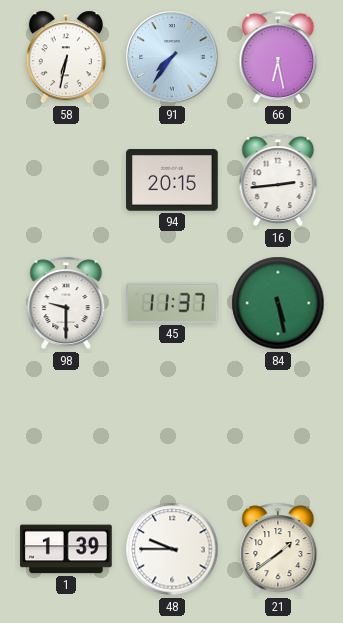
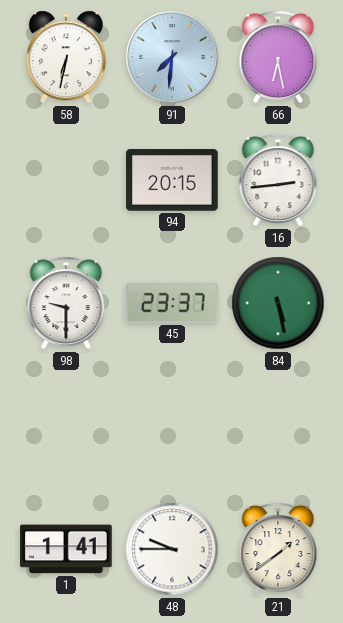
91: 7:36 -> 7:31
45: 11:37 -> 23:37
1: 1:39 -> 1:41
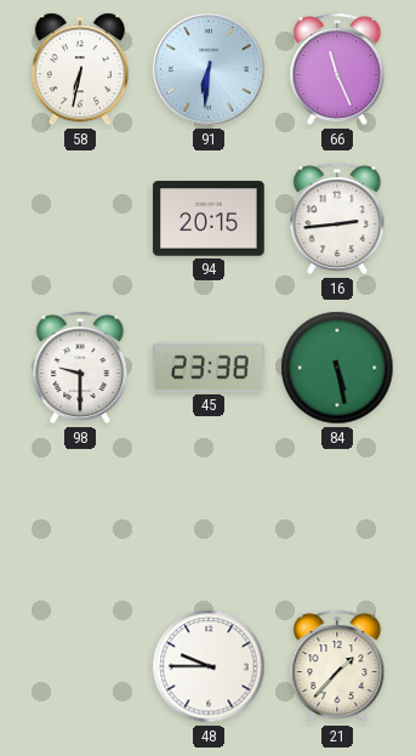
91: 7:31 -> 6:31
66: 6:28 -> 11:26
45: 23:37 -> 23:38
1: 1:41 -> none
21: 1:39 -> 1:37
